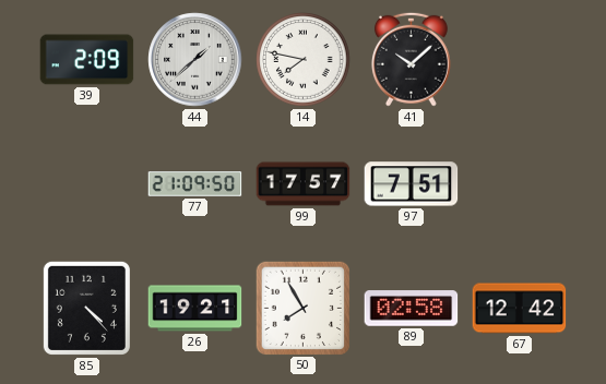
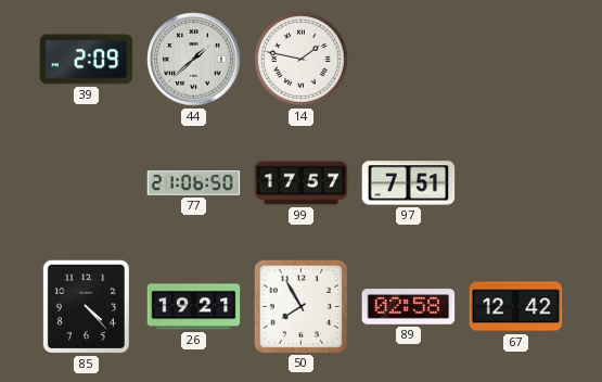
14: 7:47 -> 1:47
41: 10:08 -> none
77: 21:09 -> 21:06
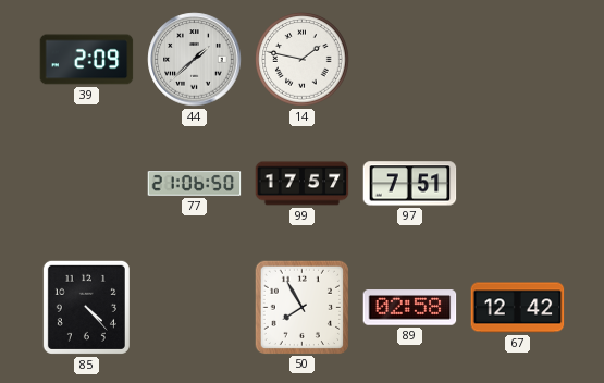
26: 19:21 -> none
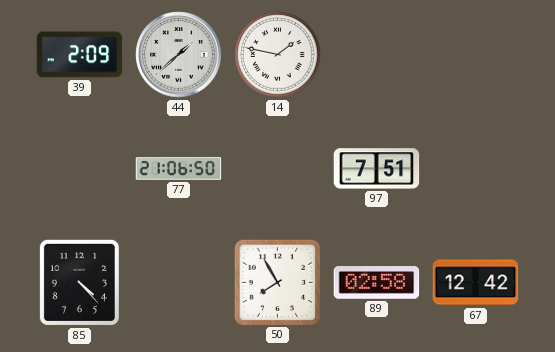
99: 17:57 -> none
